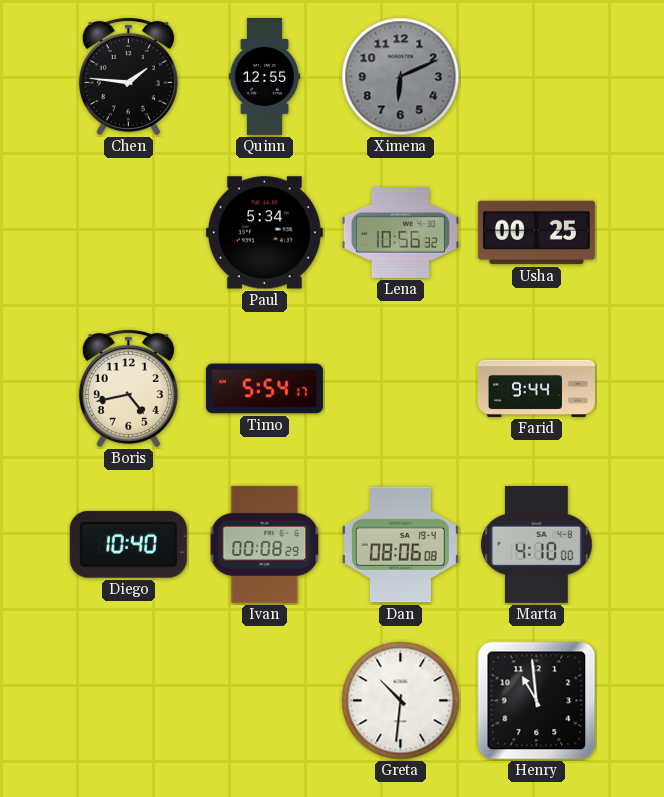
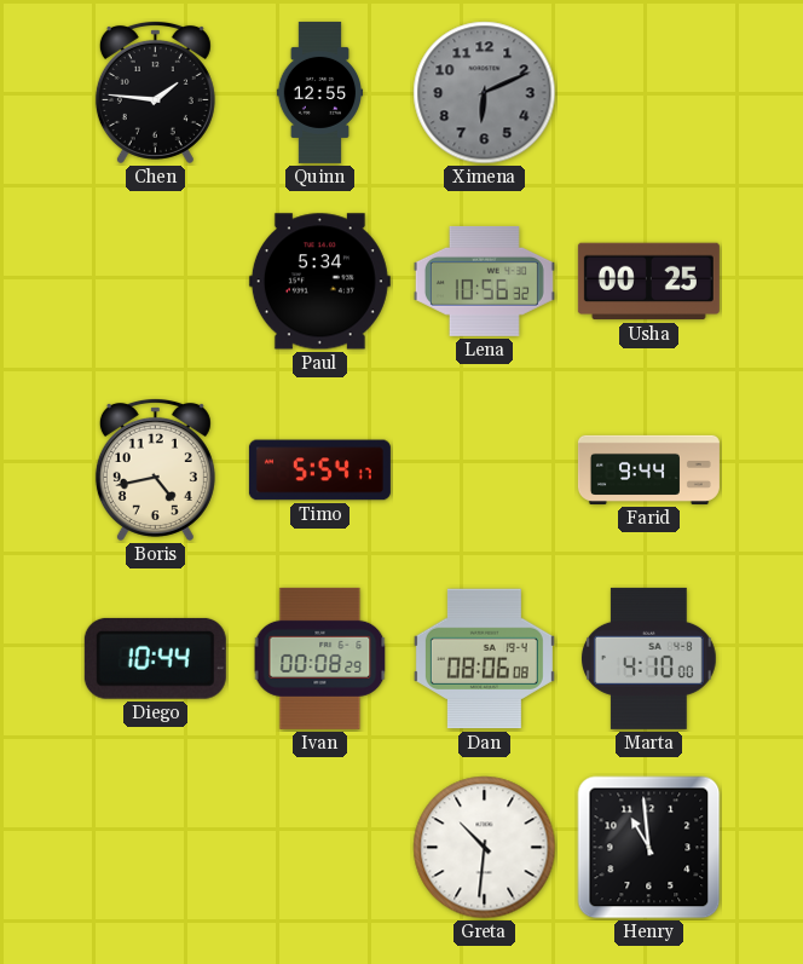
Diego: 10:40 -> 10:44
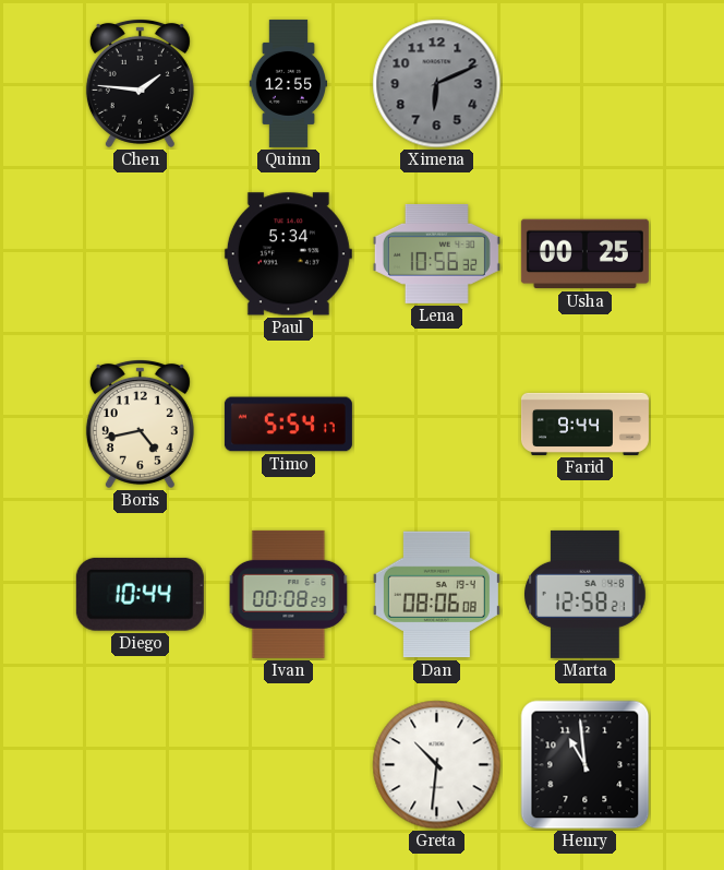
Marta: 4:10 -> 12:58
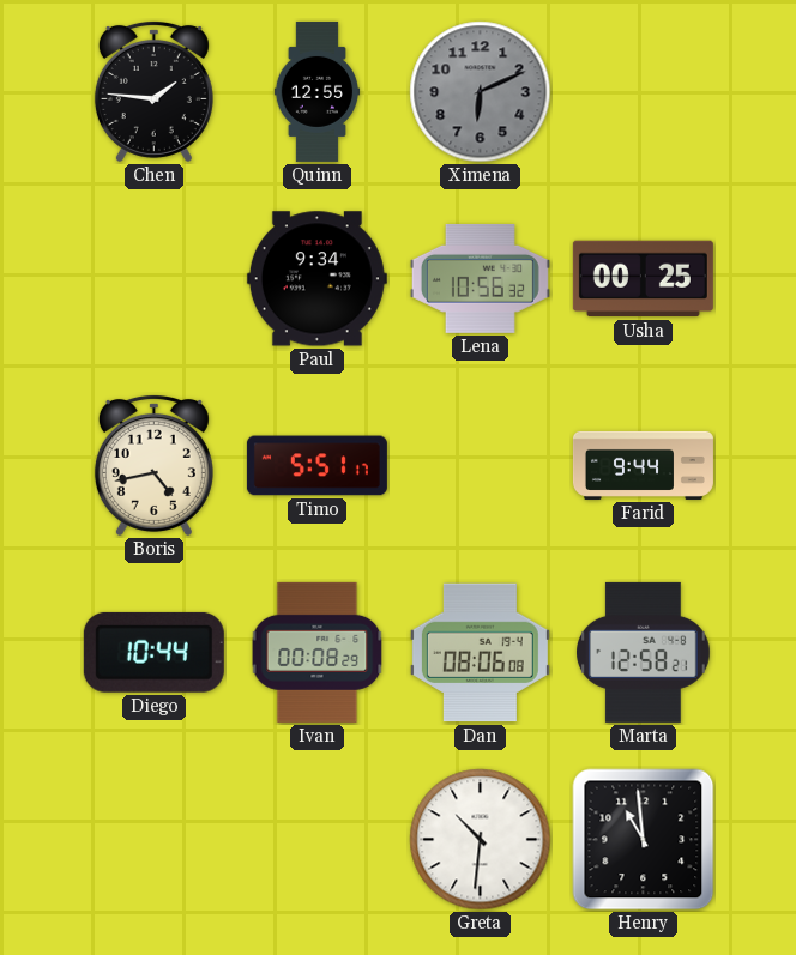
Paul: 5:34 -> 9:34
Timo: 5:54 -> 5:51
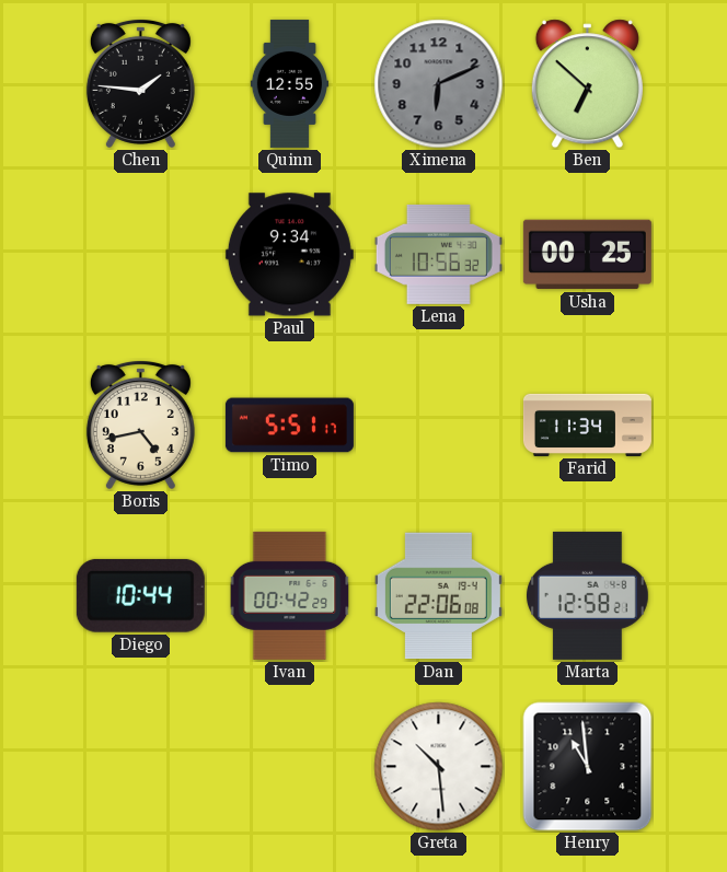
Ben: none -> 6:52
Farid: 9:44 -> 11:34
Ivan: 00:08 -> 00:42
Dan: 08:06 -> 22:06
Greta: 10:31 -> 10:29
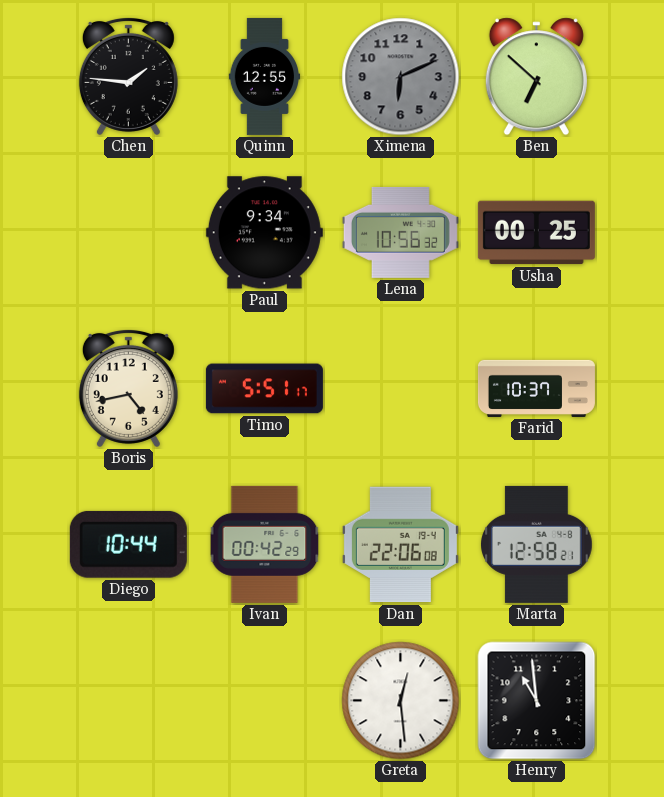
Farid: 11:34 -> 10:37
Greta: 10:29 -> 12:29
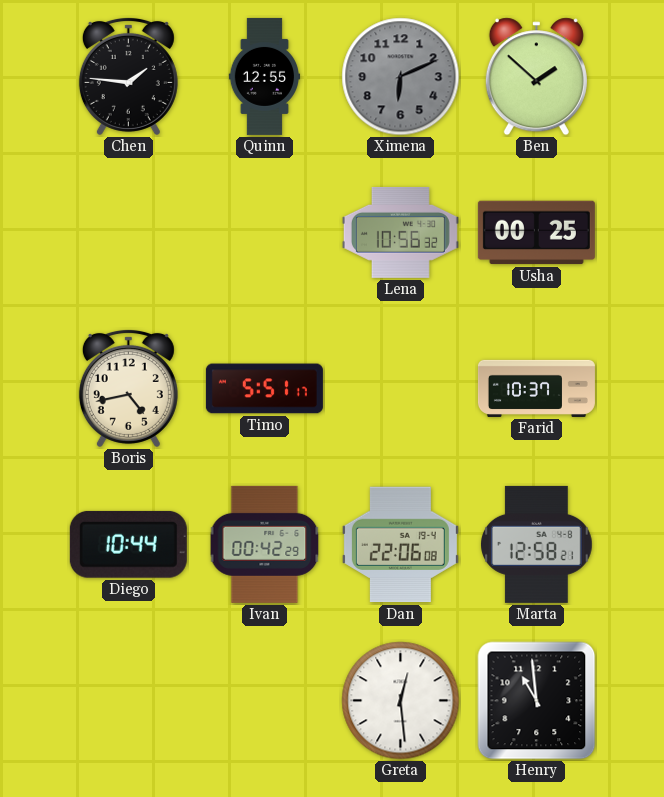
Ben: 6:52 -> 1:52
Paul: 9:34 -> none
